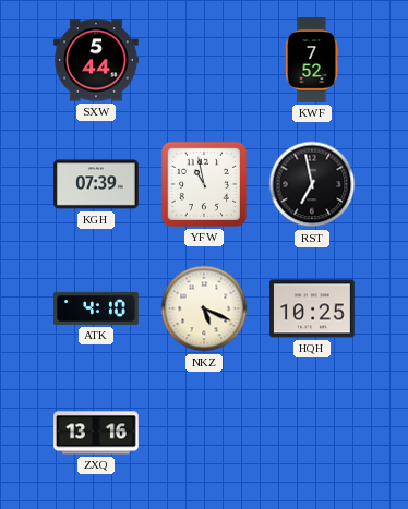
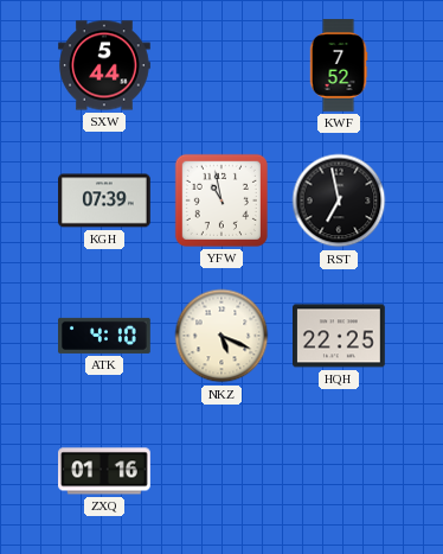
HQH: 10:25 -> 22:25
ZXQ: 13:16 -> 01:16
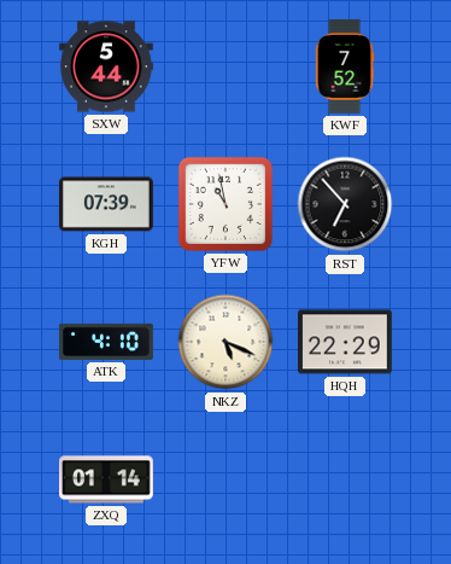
RST: 6:58 -> 6:53
HQH: 22:25 -> 22:29
ZXQ: 01:16 -> 01:14
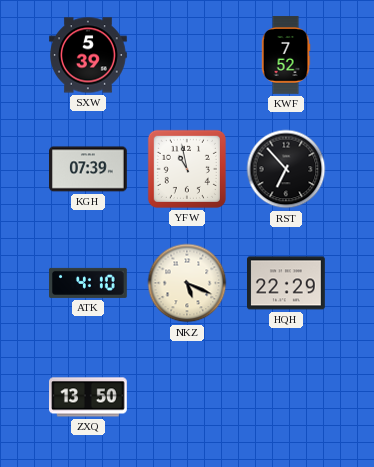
SXW: 5:44 -> 5:39
ZXQ: 01:14 -> 13:50
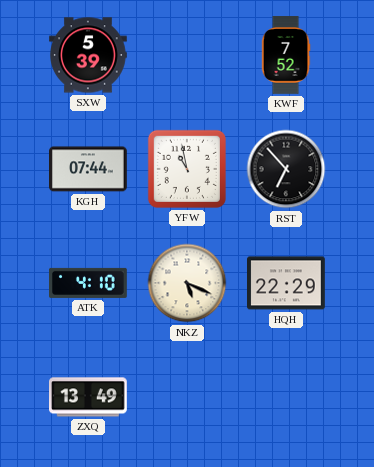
KGH: 07:39 -> 07:44
ZXQ: 13:50 -> 13:49
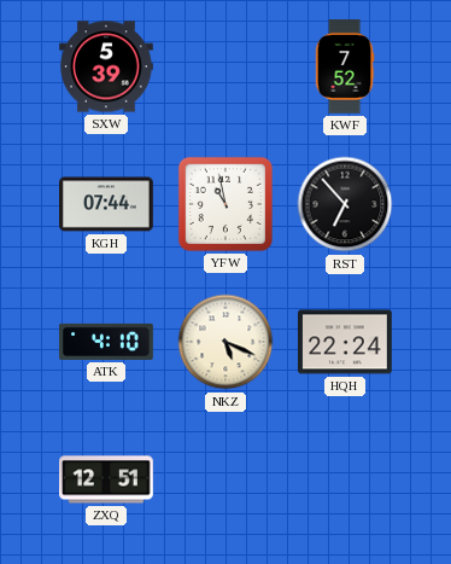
HQH: 22:29 -> 22:24
ZXQ: 13:49 -> 12:51
